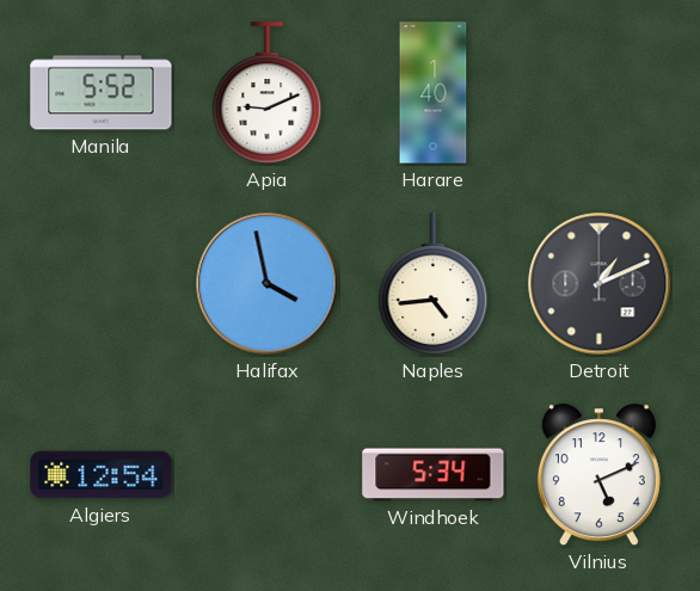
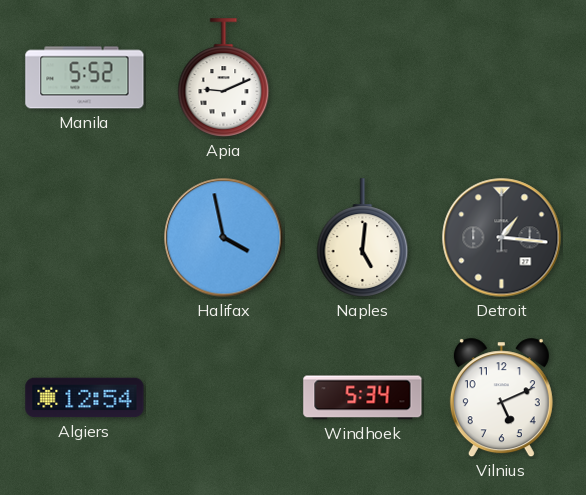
Harare: 1:40 -> none
Naples: 4:44 -> 5:01
Detroit: 1:11 -> 1:16
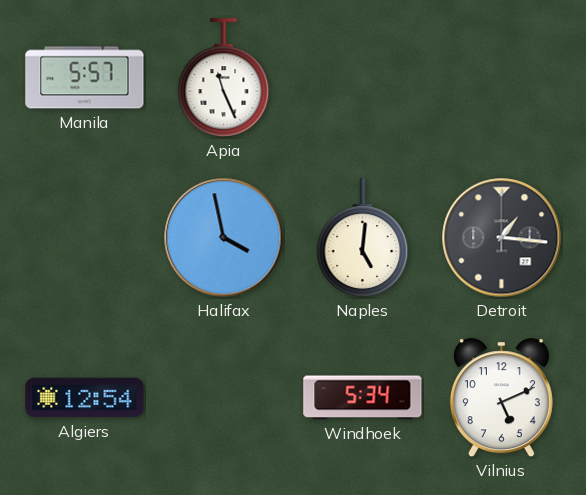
Manila: 5:52 -> 5:57
Apia: 9:11 -> 11:26
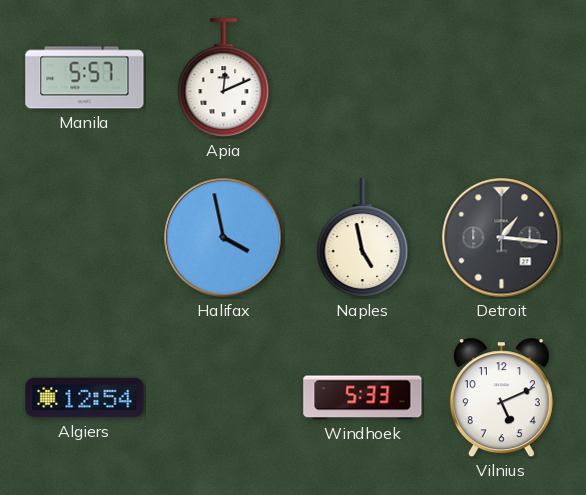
Apia: 11:26 -> 12:11
Naples: 5:01 -> 4:58
Windhoek: 5:34 -> 5:33
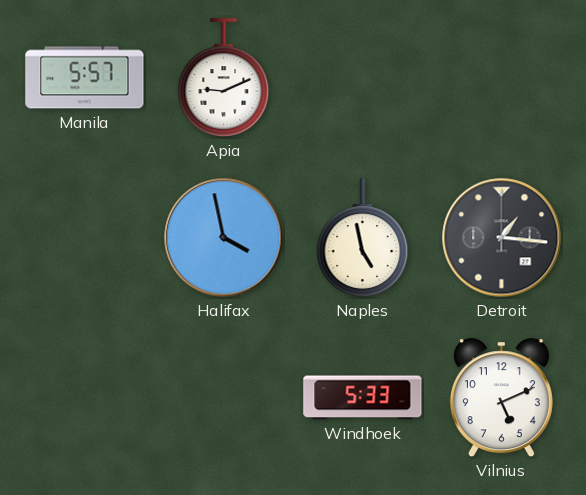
Apia: 12:11 -> 9:11
Algiers: 12:54 -> none
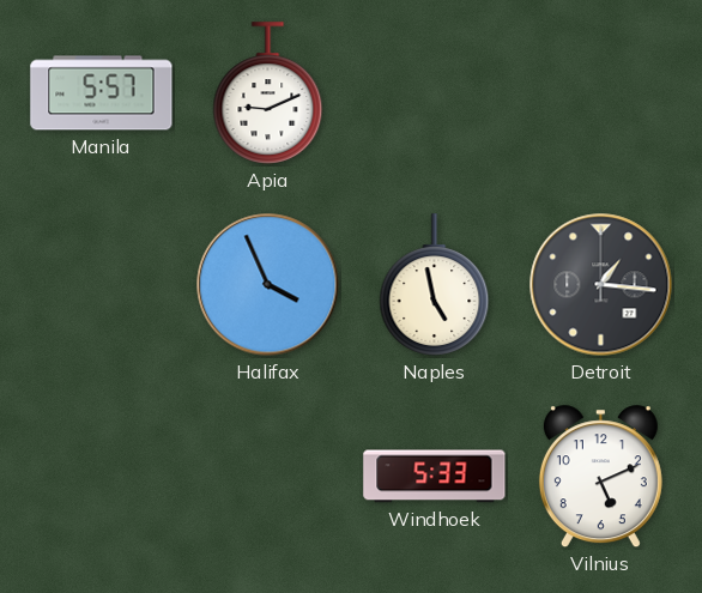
Halifax: 3:58 -> 3:56
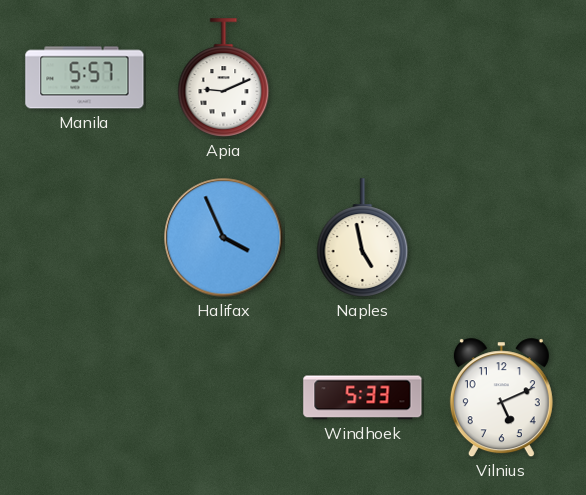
Detroit: 1:16 -> none
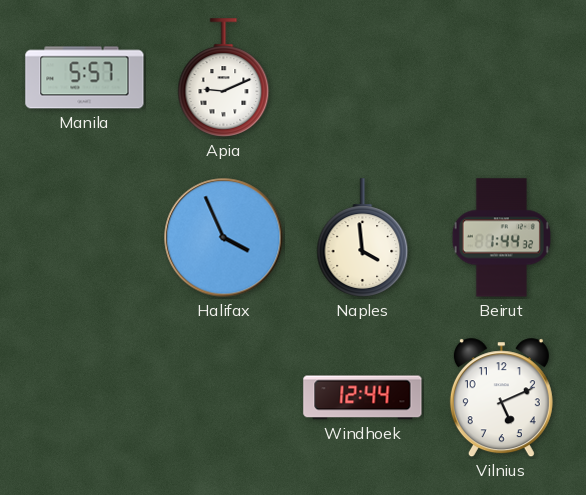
Naples: 4:58 -> 3:59
Beirut: none -> 1:44
Windhoek: 5:33 -> 12:44
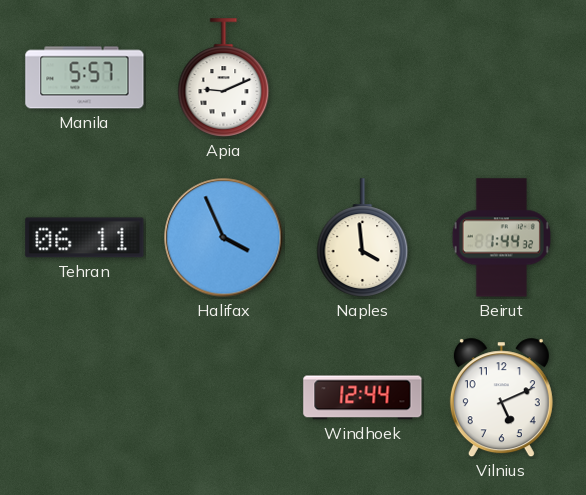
Tehran: none -> 06:11
